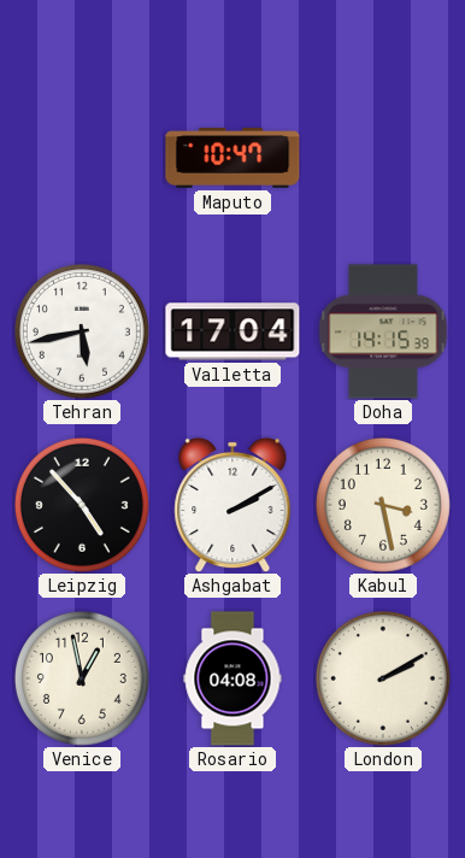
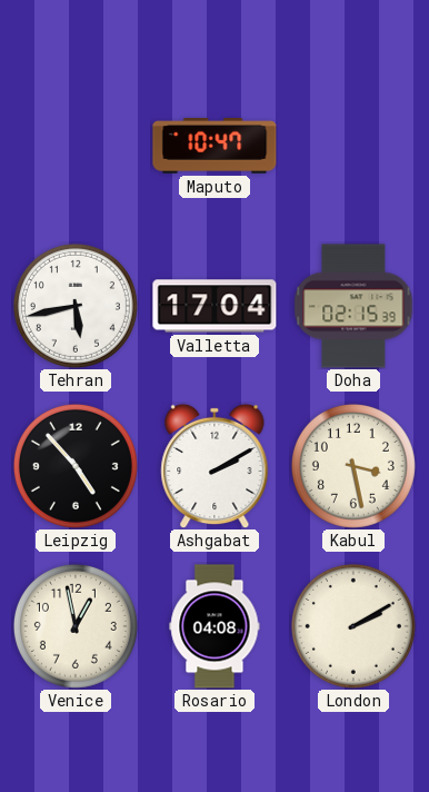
Doha: 14:15 -> 02:15
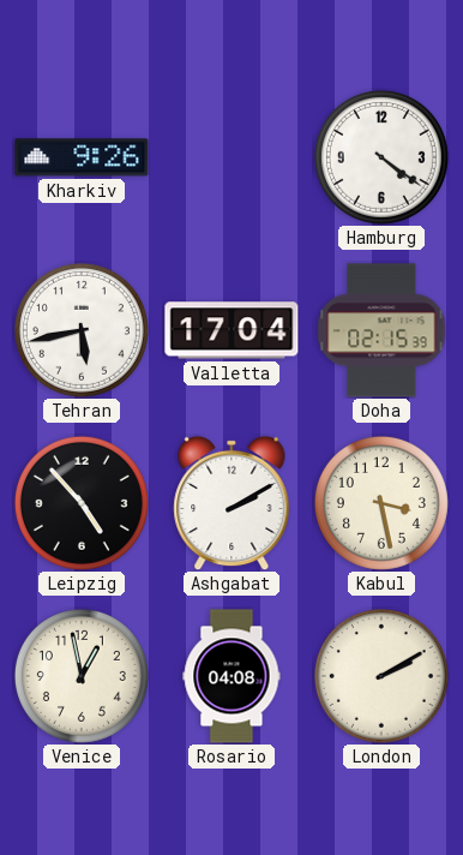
Kharkiv: none -> 9:26
Maputo: 10:47 -> none
Hamburg: none -> 4:21
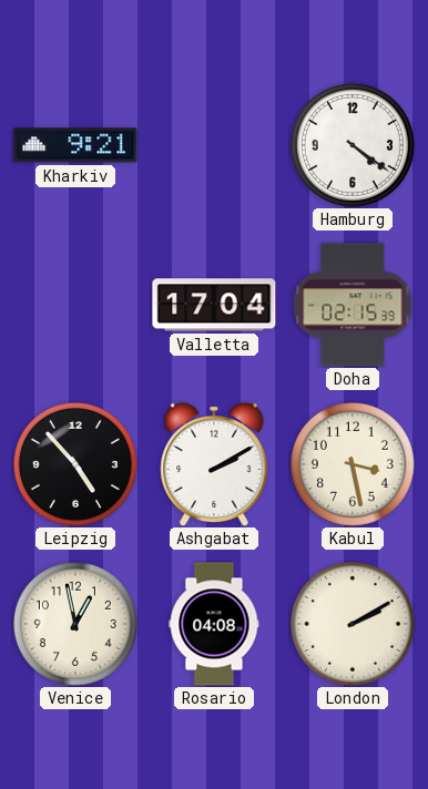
Kharkiv: 9:26 -> 9:21
Tehran: 5:43 -> none
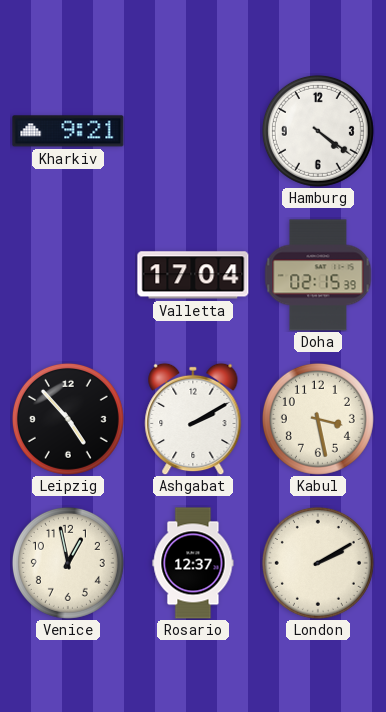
Rosario: 04:08 -> 12:37
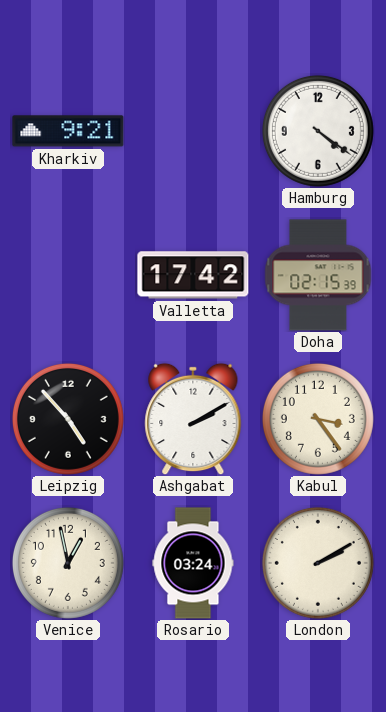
Valletta: 17:04 -> 17:42
Kabul: 3:28 -> 3:24
Rosario: 12:37 -> 03:24
